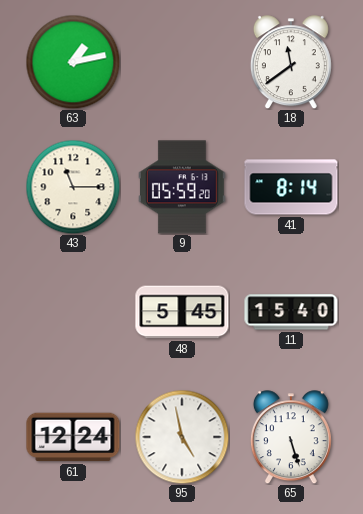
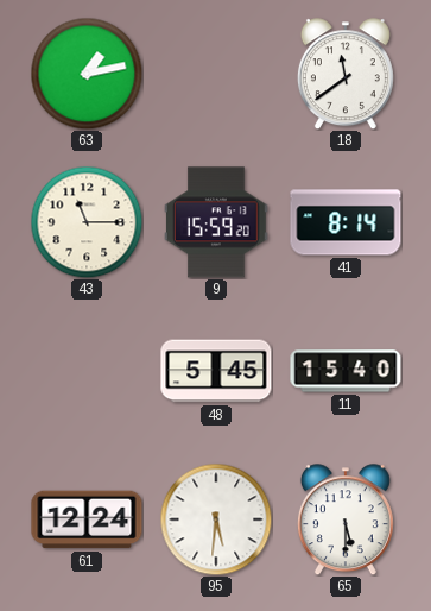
9: 05:59 -> 15:59
95: 4:58 -> 5:31
65: 5:27 -> 5:30
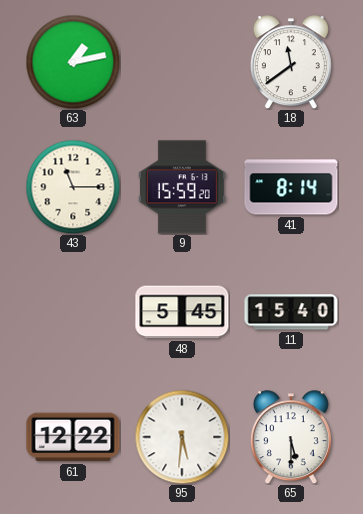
61: 12:24 -> 12:22
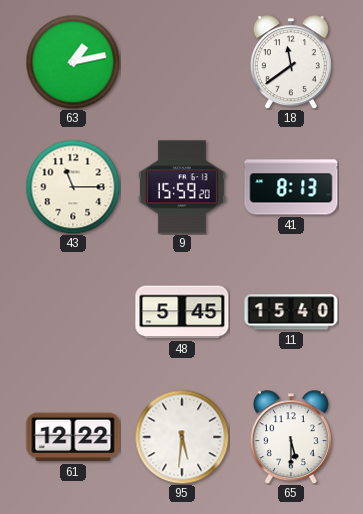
41: 8:14 -> 8:13
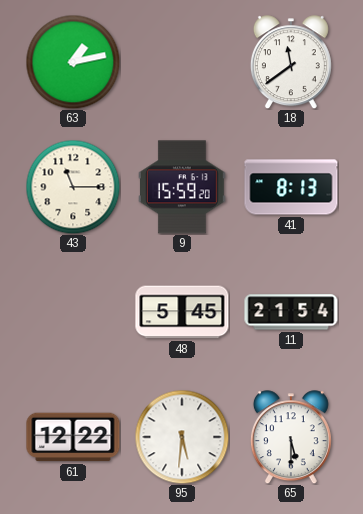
11: 15:40 -> 21:54
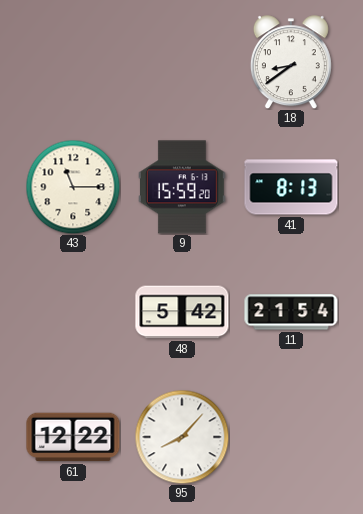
63: 1:13 -> none
18: 11:39 -> 8:39
48: 5:45 -> 5:42
95: 5:31 -> 8:07
65: 5:30 -> none
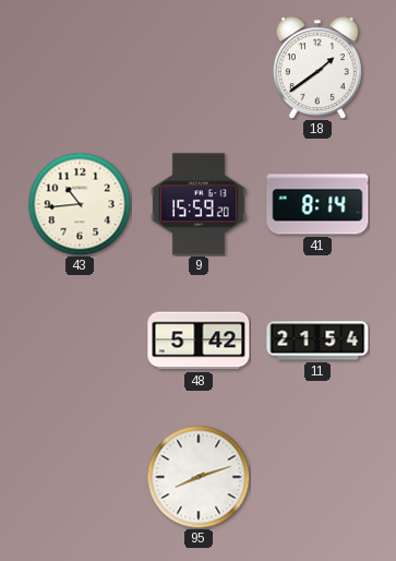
18: 8:39 -> 1:39
43: 11:15 -> 10:44
41: 8:13 -> 8:14
61: 12:22 -> none
95: 8:07 -> 8:12
